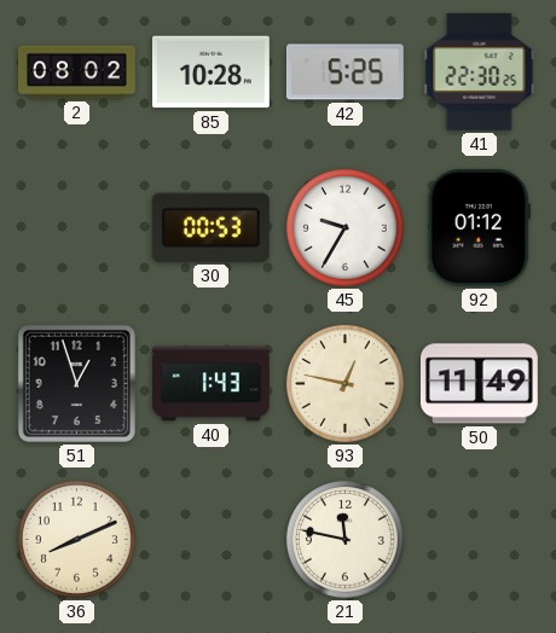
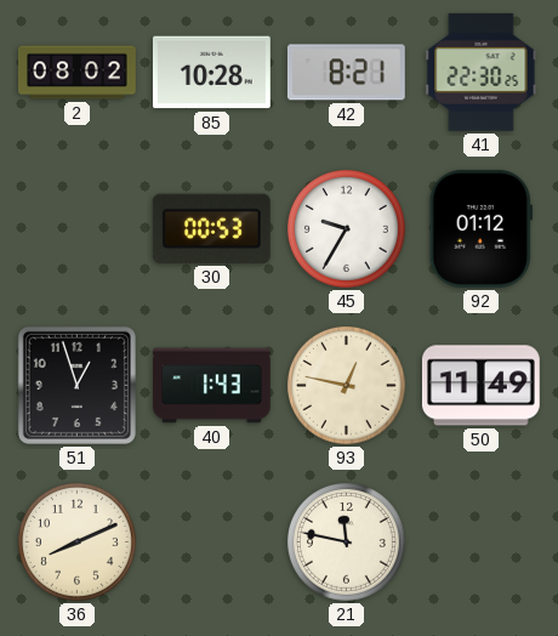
42: 5:25 -> 8:21
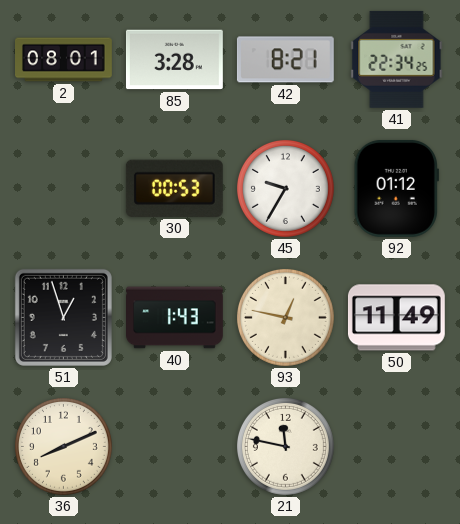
2: 08:02 -> 08:01
85: 10:28 -> 3:28
41: 22:30 -> 22:34
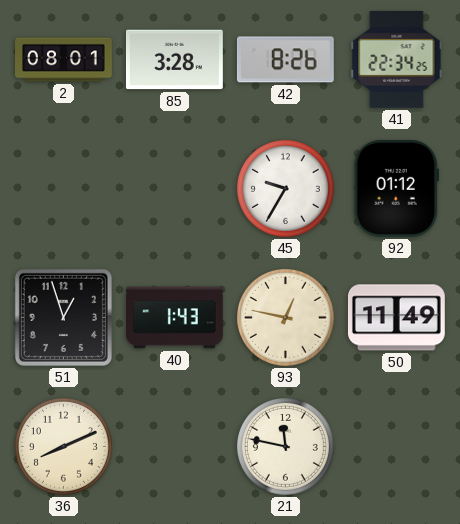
42: 8:21 -> 8:26
30: 00:53 -> none
